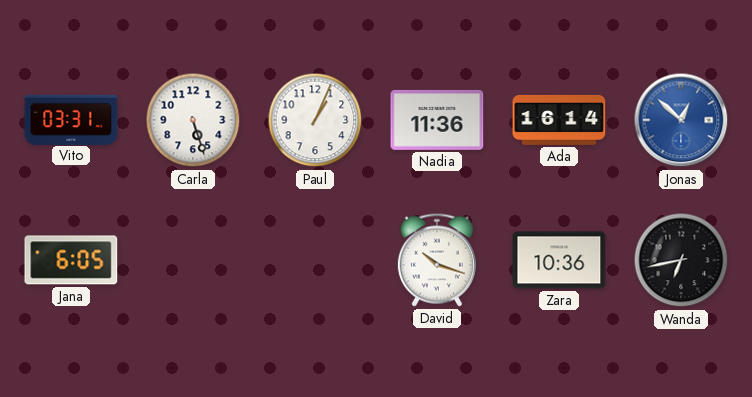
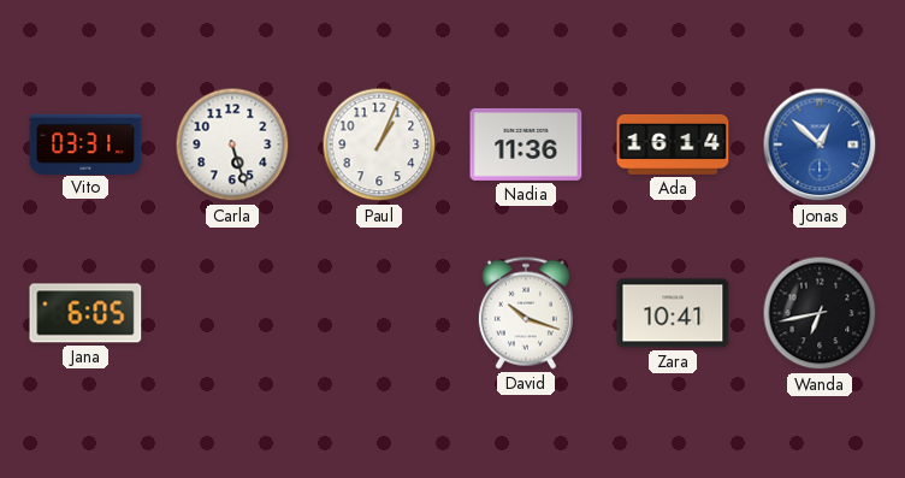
Zara: 10:36 -> 10:41
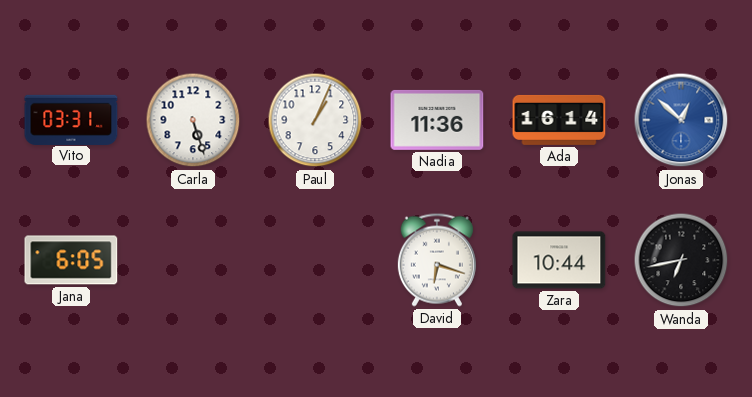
David: 10:18 -> 6:18
Zara: 10:41 -> 10:44
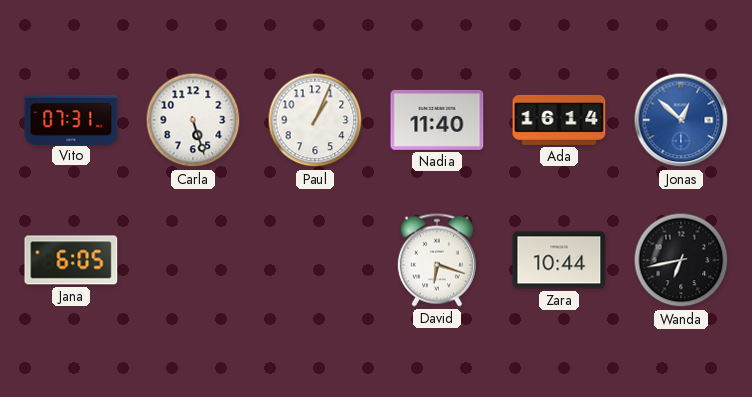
Vito: 03:31 -> 07:31
Nadia: 11:36 -> 11:40
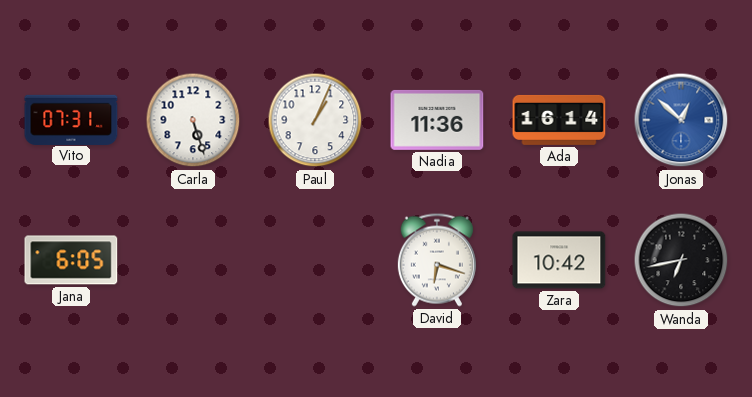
Nadia: 11:40 -> 11:36
Zara: 10:44 -> 10:42
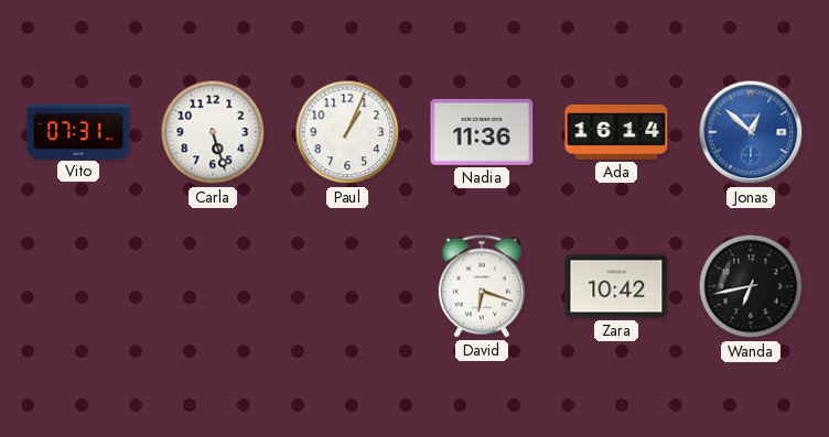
Jana: 6:05 -> none
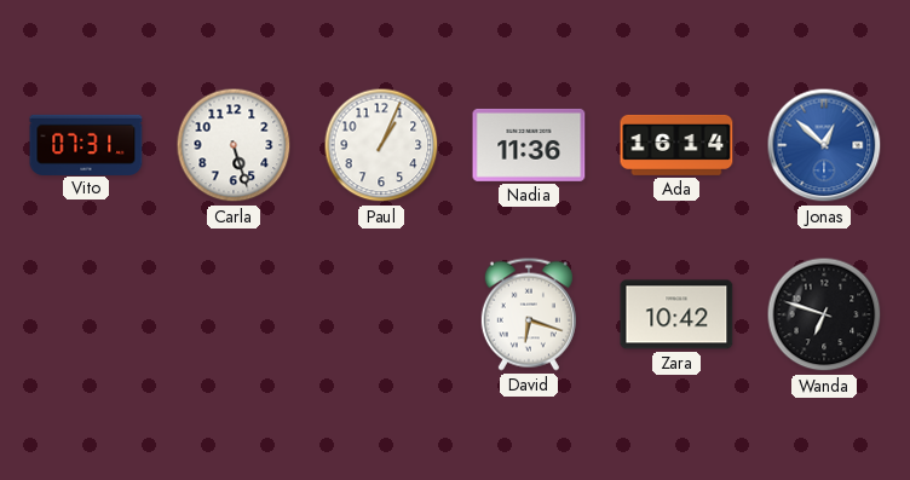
Wanda: 6:43 -> 6:48
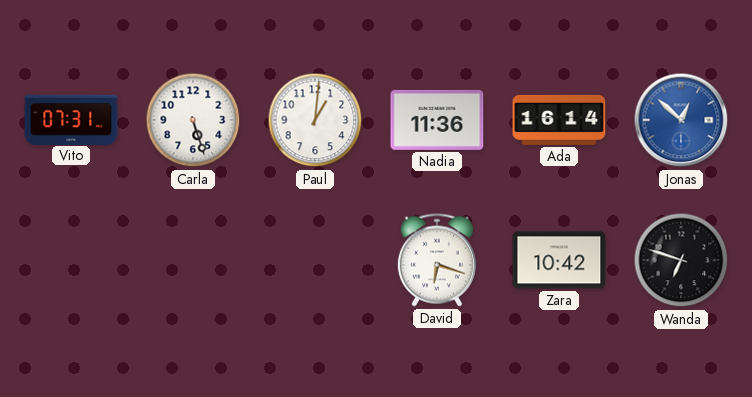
Paul: 1:04 -> 1:01
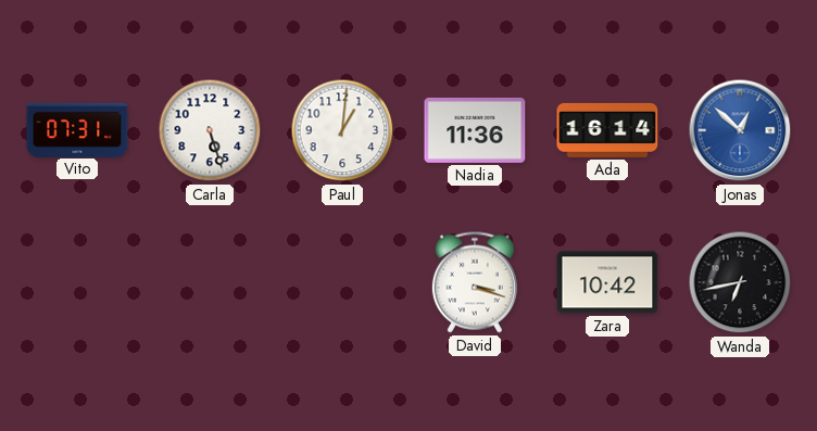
David: 6:18 -> 3:18
Wanda: 6:48 -> 6:43
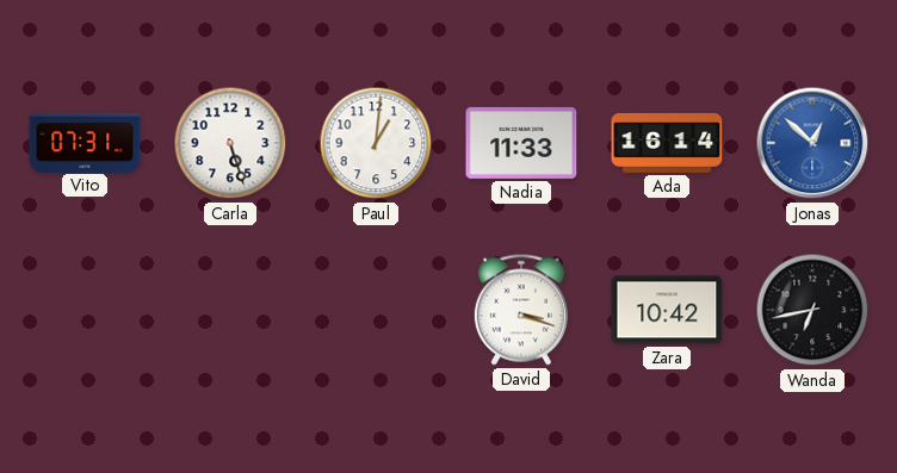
Nadia: 11:36 -> 11:33
